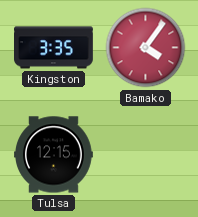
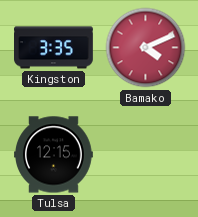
Bamako: 4:06 -> 4:11
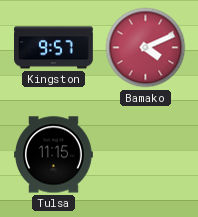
Kingston: 3:35 -> 9:57
Tulsa: 12:15 -> 11:15
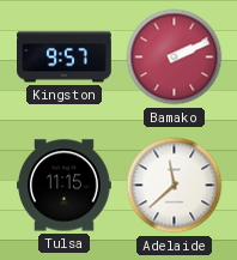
Bamako: 4:11 -> 2:11
Adelaide: none -> 11:38
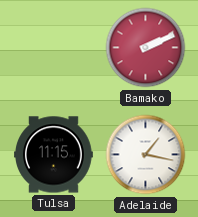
Kingston: 9:57 -> none
Adelaide: 11:38 -> 1:17
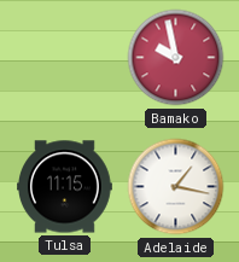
Bamako: 2:11 -> 9:58
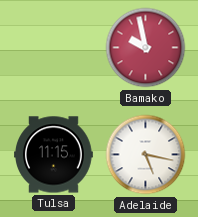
Adelaide: 1:17 -> 5:17
